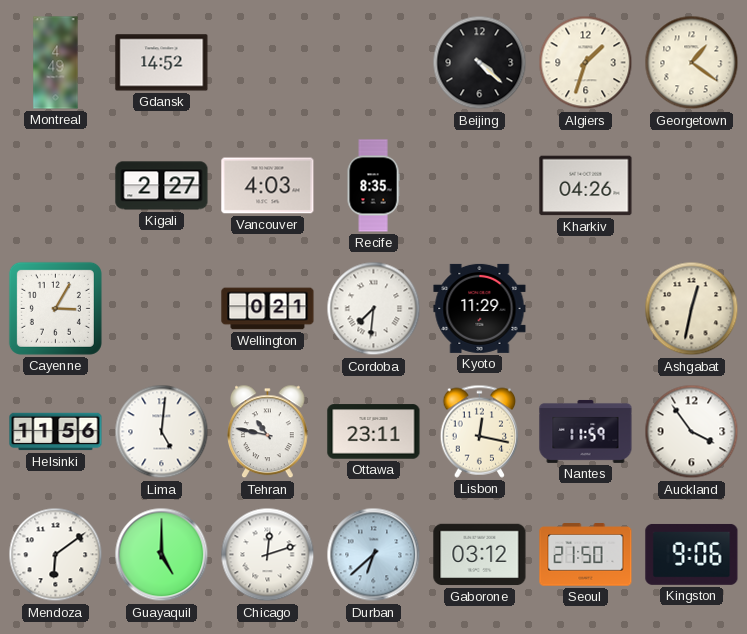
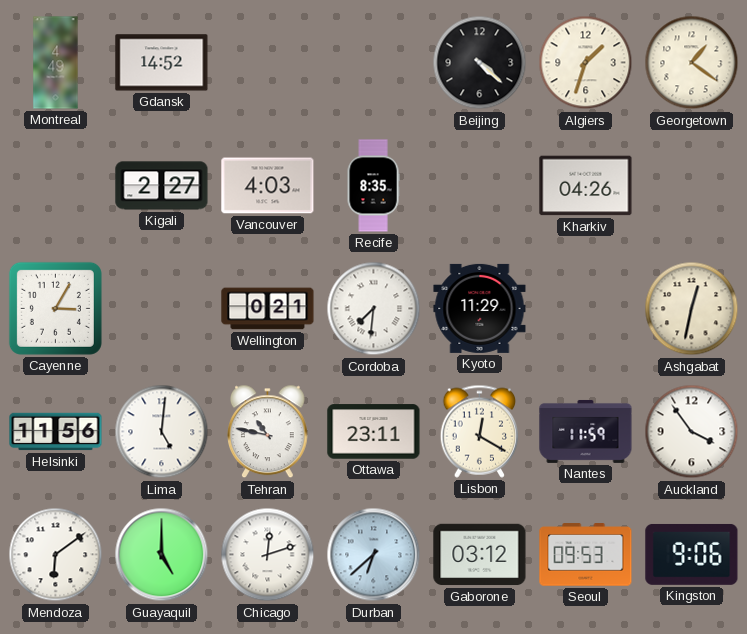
Lisbon: 12:17 -> 12:20
Seoul: 21:50 -> 09:53
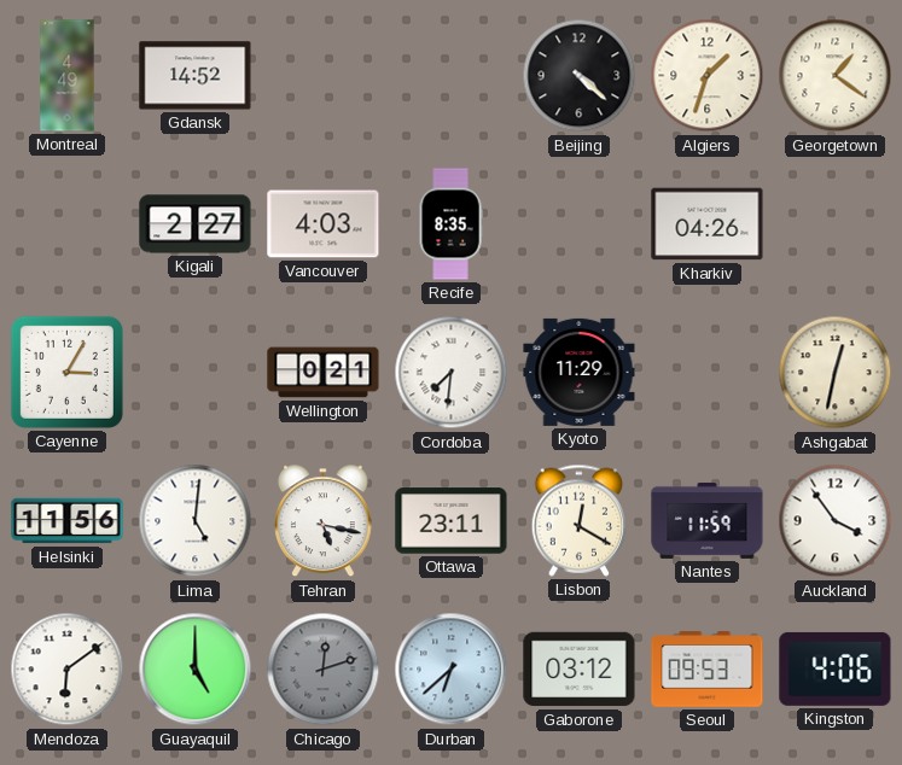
Tehran: 10:47 -> 5:17
Chicago dial: white -> grey
Kingston: 9:06 -> 4:06
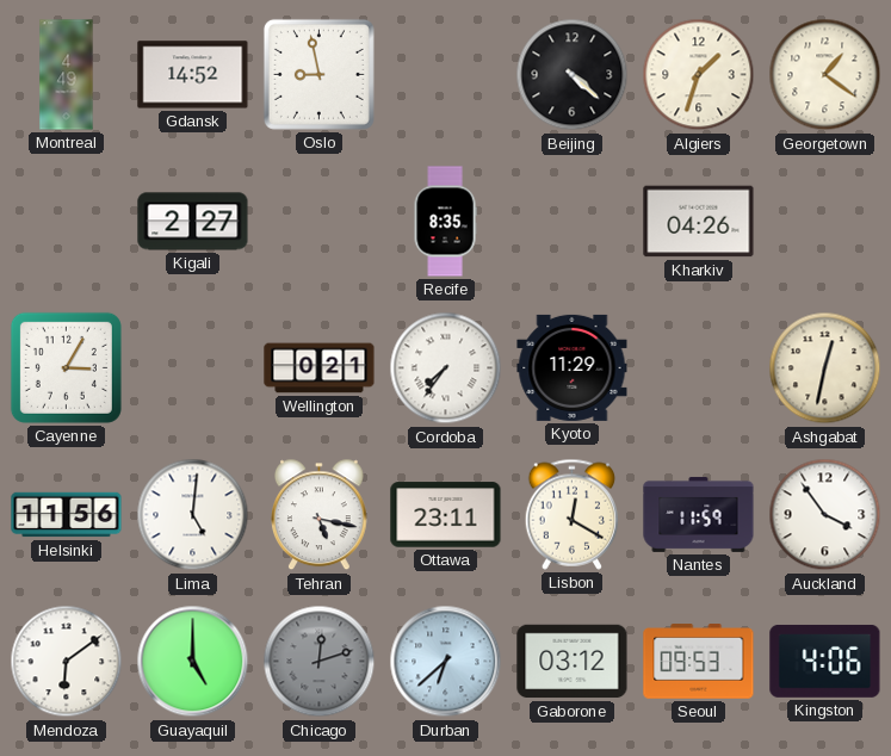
Oslo: none -> 8:58
Vancouver: 4:03 -> none
Cordoba: 7:31 -> 7:36
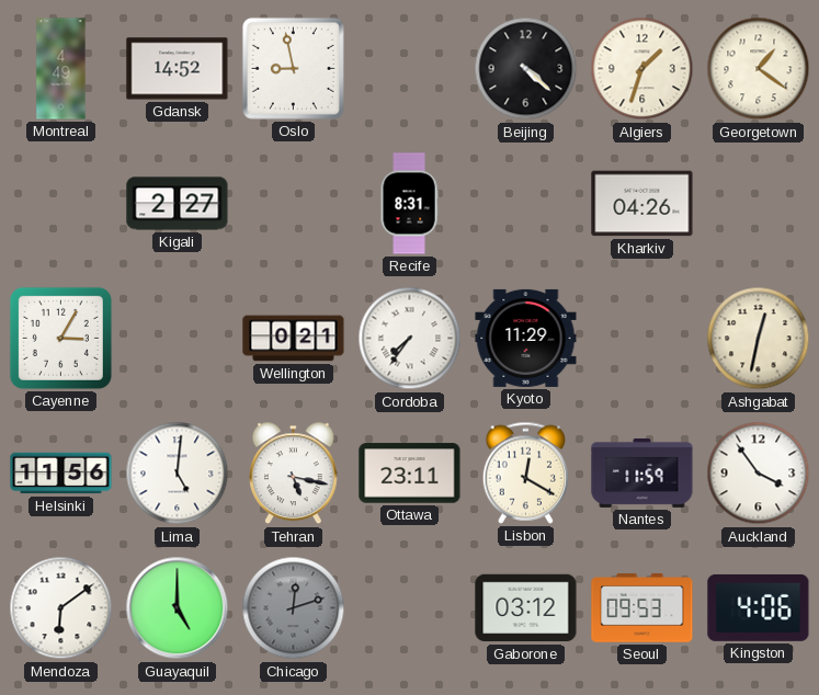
Recife: 8:35 -> 8:31
Durban: 6:38 -> none
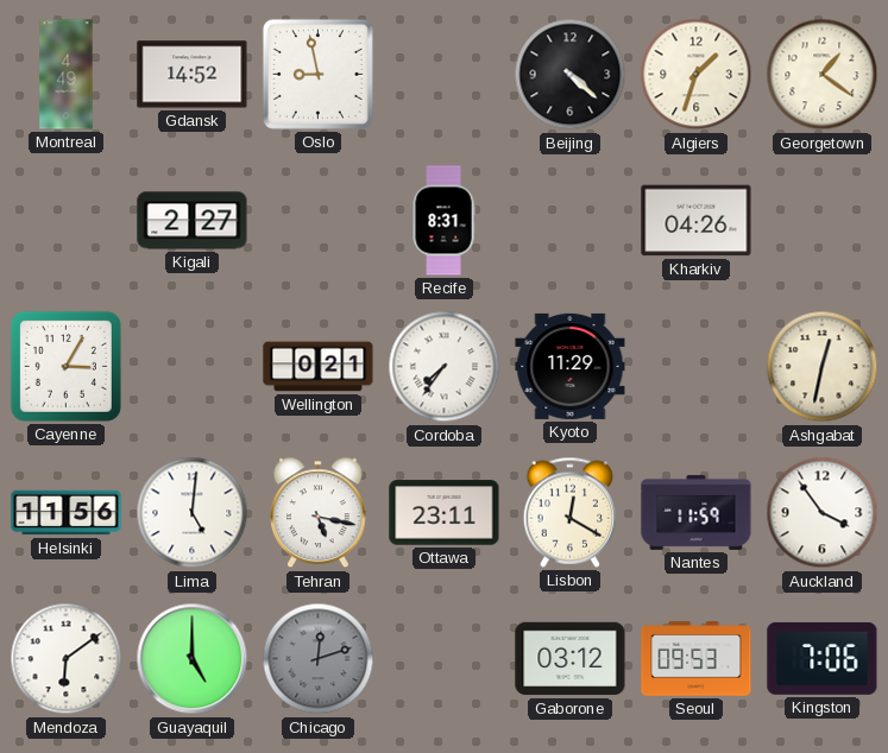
Kingston: 4:06 -> 7:06
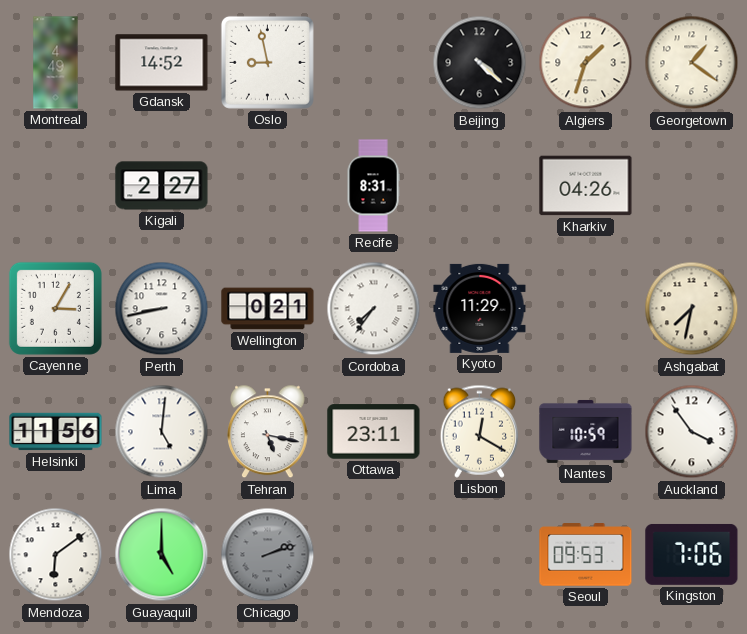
Perth: none -> 8:43
Ashgabat: 12:32 -> 7:32
Nantes: 11:59 -> 10:59
Chicago: 12:12 -> 2:12
Gaborone: 03:12 -> none
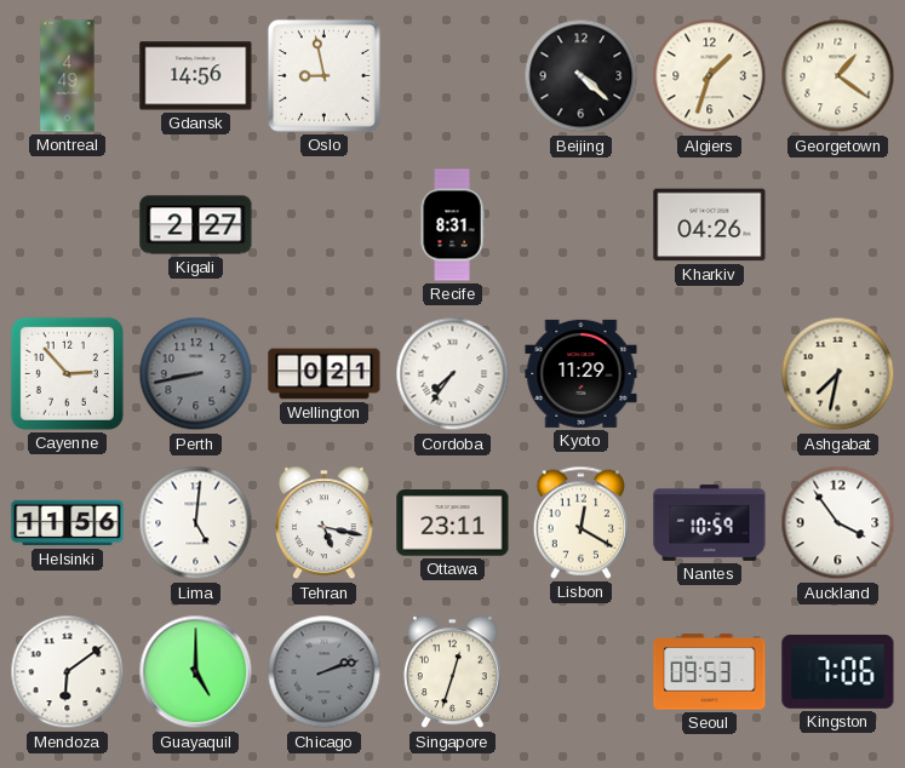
Gdansk: 14:52 -> 14:56
Cayenne: 3:05 -> 2:53
Perth dial: white -> grey
Singapore: none -> 12:33
